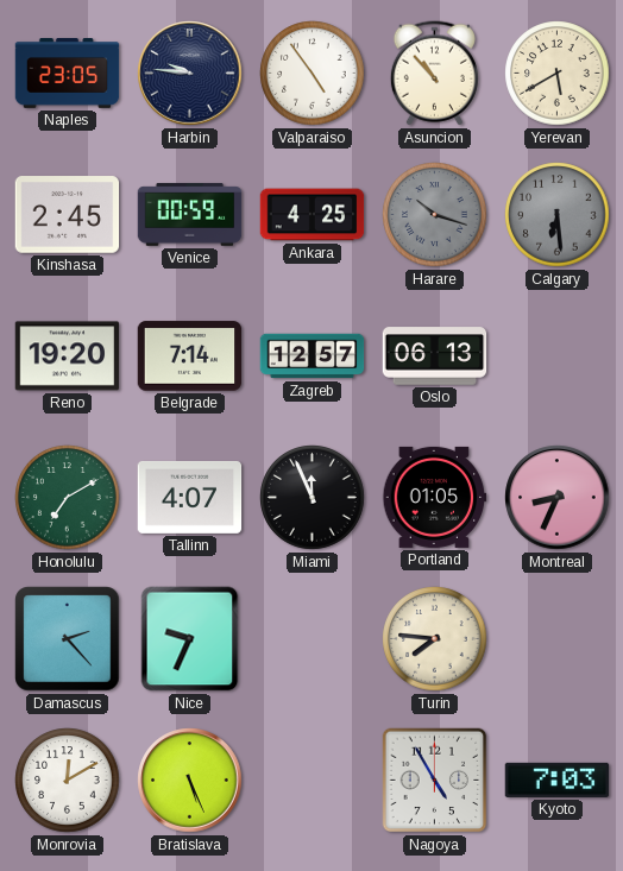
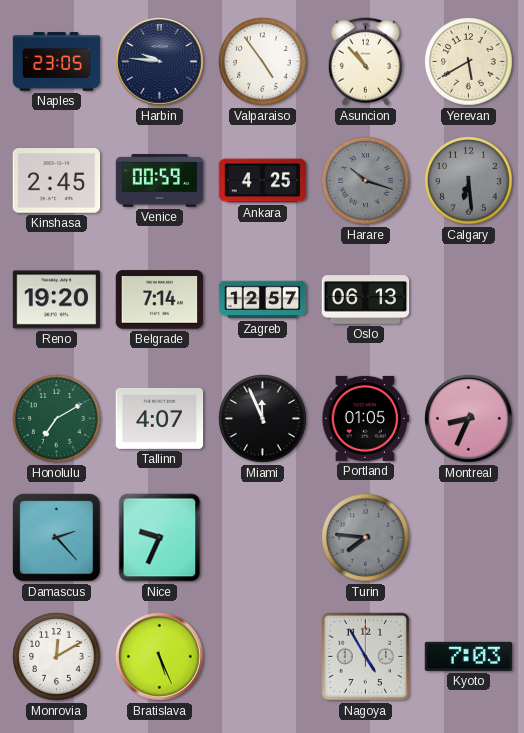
Turin dial: cream -> grey
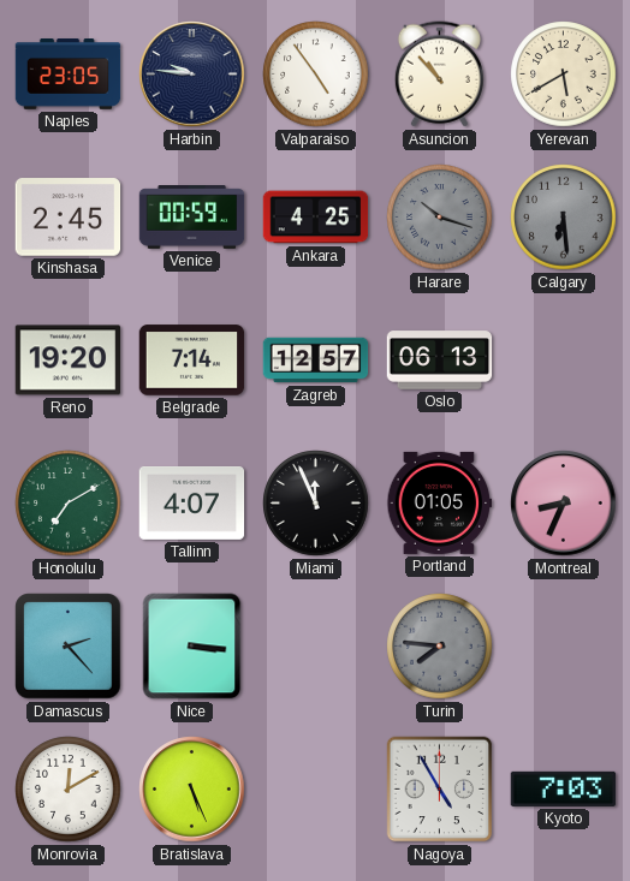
Nice: 9:34 -> 3:16
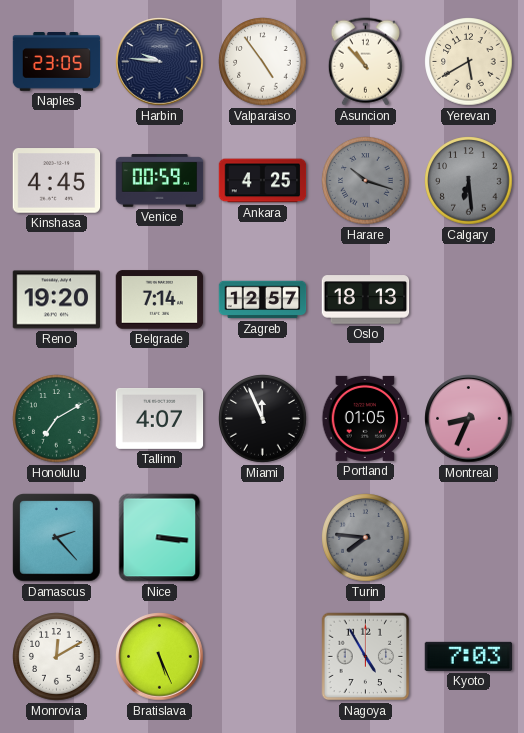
Kinshasa: 2:45 -> 4:45
Oslo: 06:13 -> 18:13
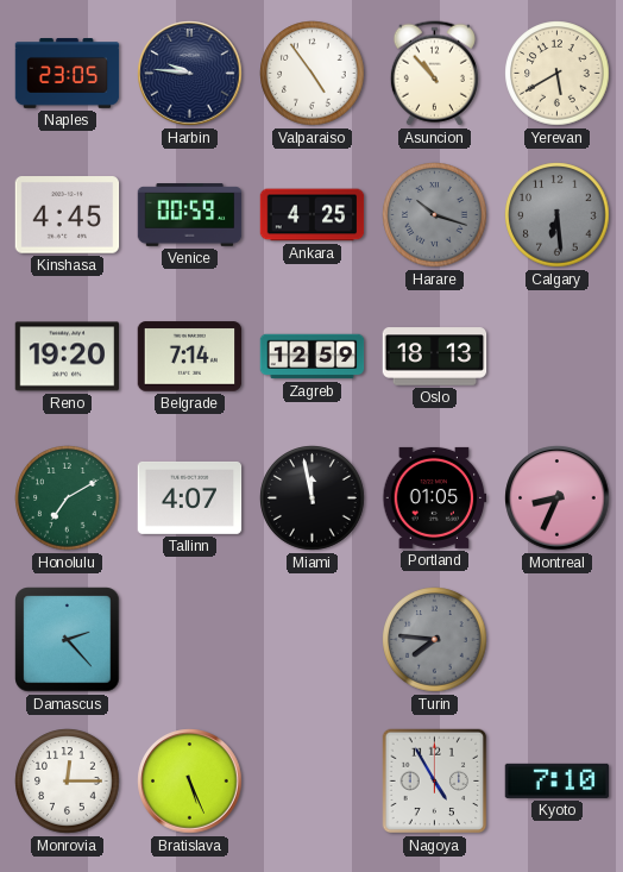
Zagreb: 12:57 -> 12:59
Miami: 11:56 -> 11:58
Nice: 3:16 -> none
Monrovia: 12:10 -> 12:15
Kyoto: 7:03 -> 7:10
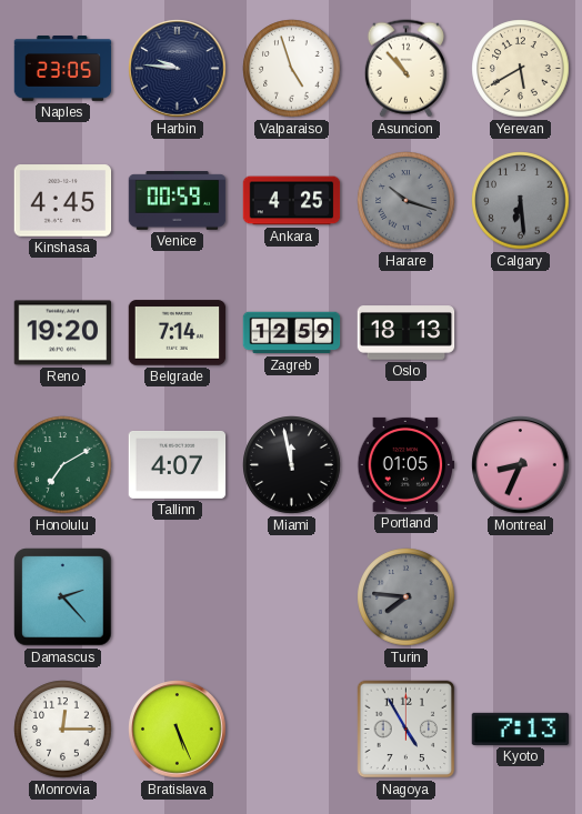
Valparaiso: 4:54 -> 4:57
Kyoto: 7:10 -> 7:13
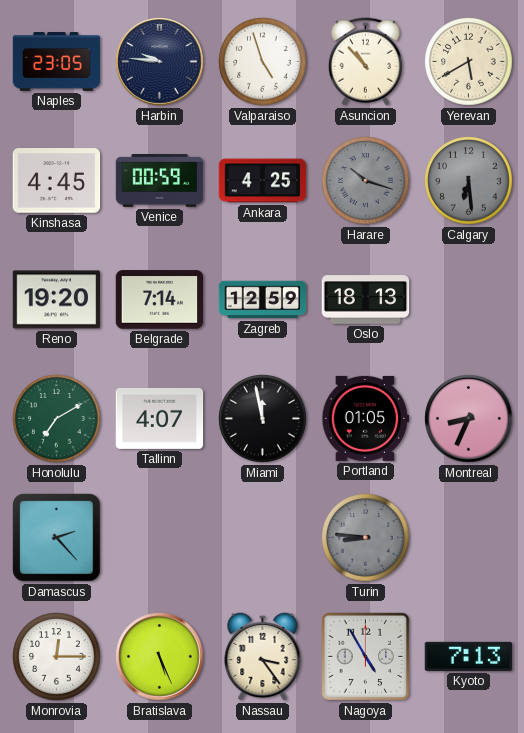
Turin: 7:46 -> 8:46
Nassau: none -> 3:24
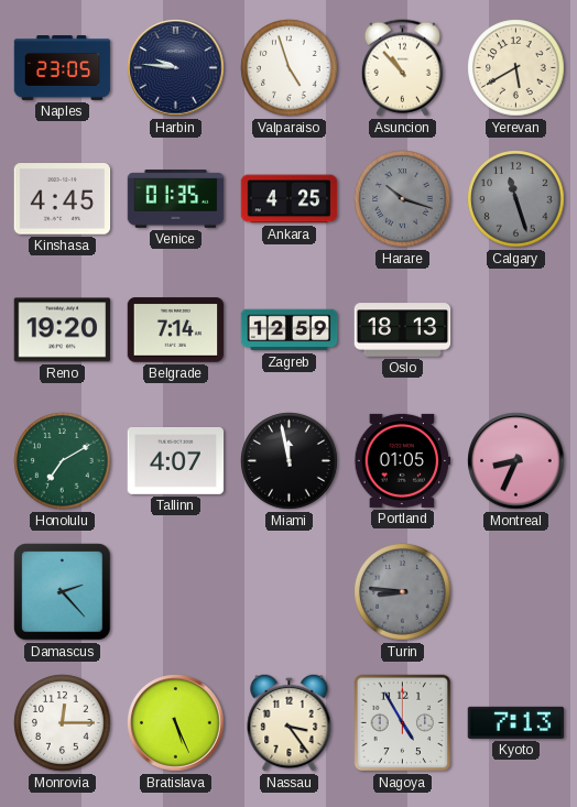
Venice: 00:59 -> 01:35
Calgary: 6:29 -> 11:27
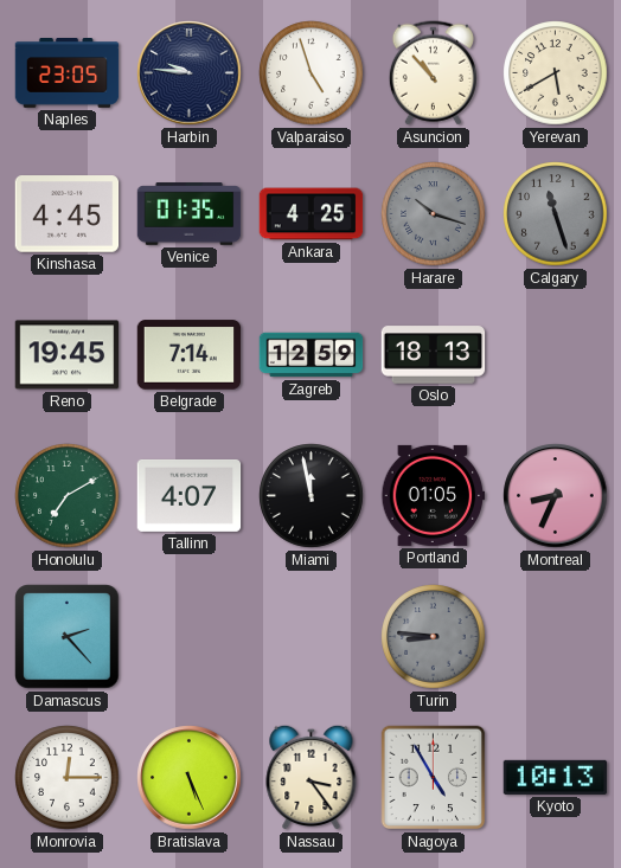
Reno: 19:20 -> 19:45
Kyoto: 7:13 -> 10:13
